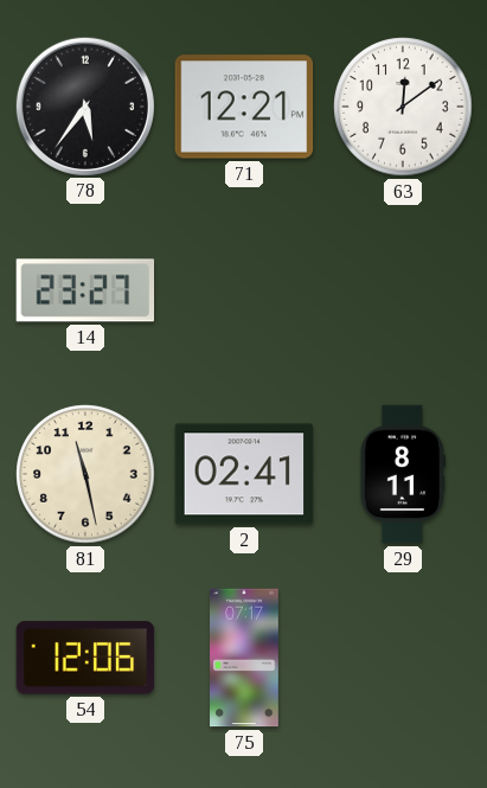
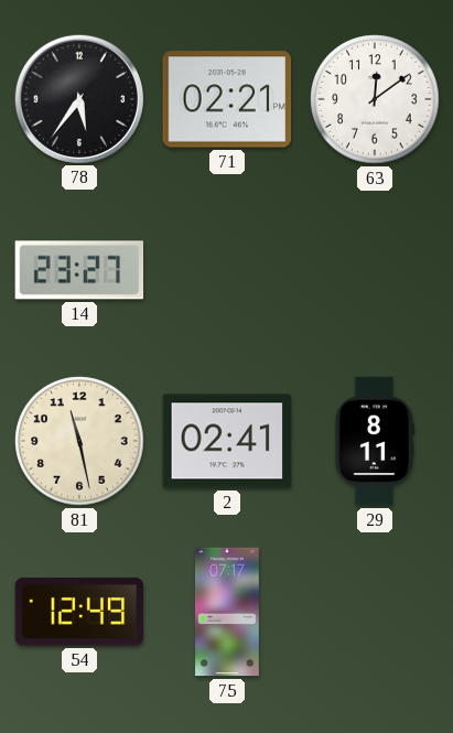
71: 12:21 -> 02:21
54: 12:06 -> 12:49
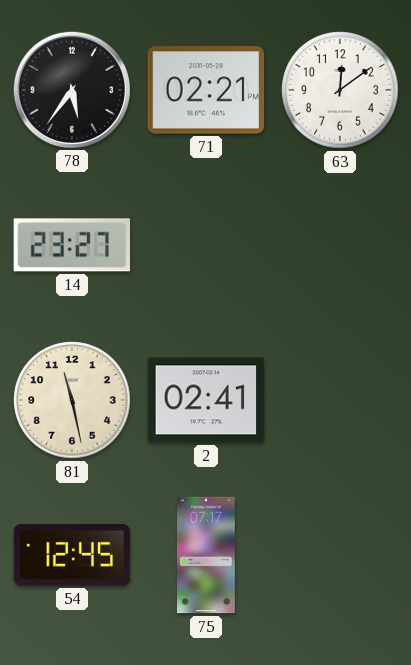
29: 8:11 -> none
54: 12:49 -> 12:45
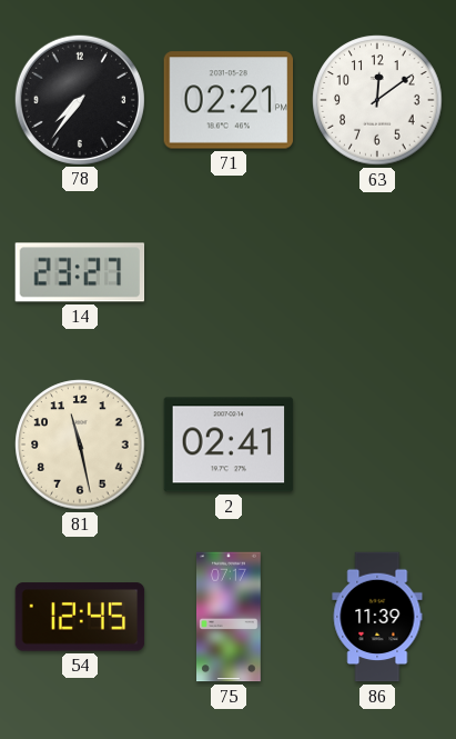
78: 5:36 -> 7:36
86: none -> 11:39
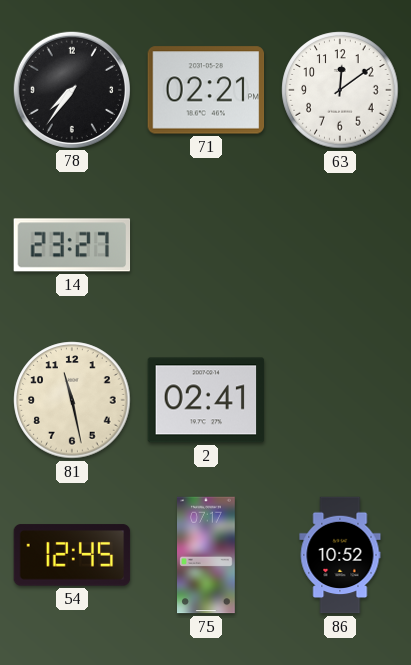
86: 11:39 -> 10:52
